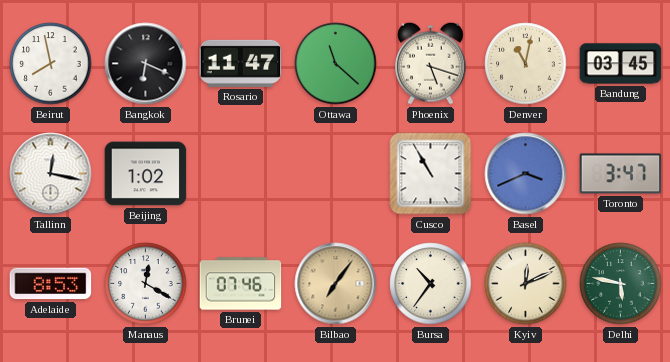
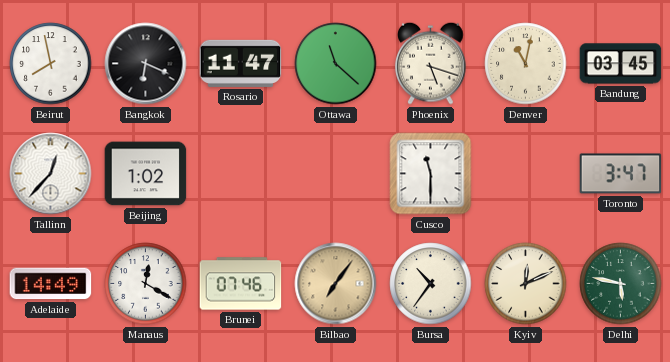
Tallinn: 12:17 -> 12:37
Cusco: 10:55 -> 11:30
Basel: 3:41 -> none
Adelaide: 8:53 -> 14:49
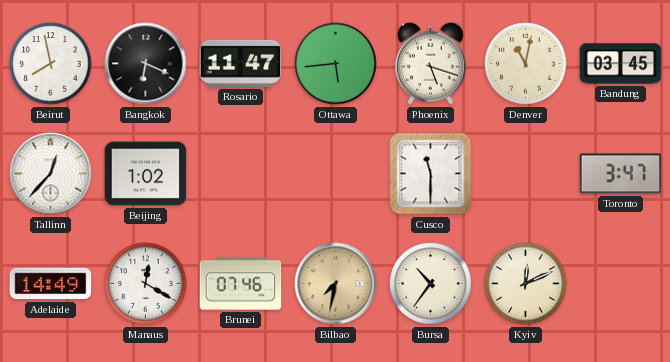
Ottawa: 11:22 -> 5:44
Bilbao: 7:06 -> 7:32
Delhi: 5:47 -> none
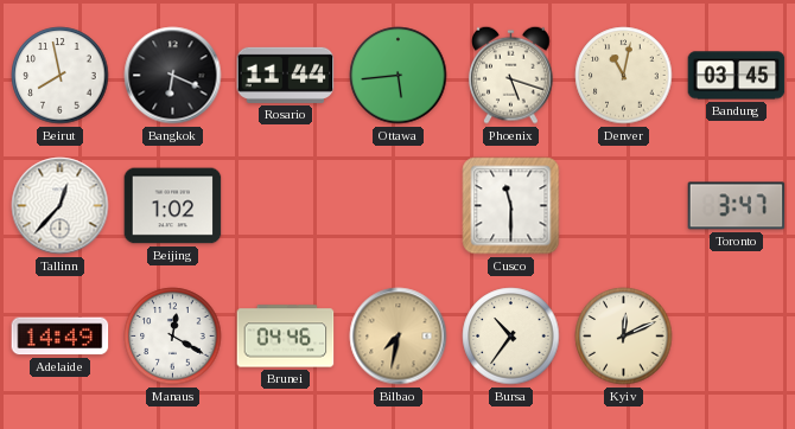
Rosario: 11:47 -> 11:44
Brunei: 07:46 -> 04:46
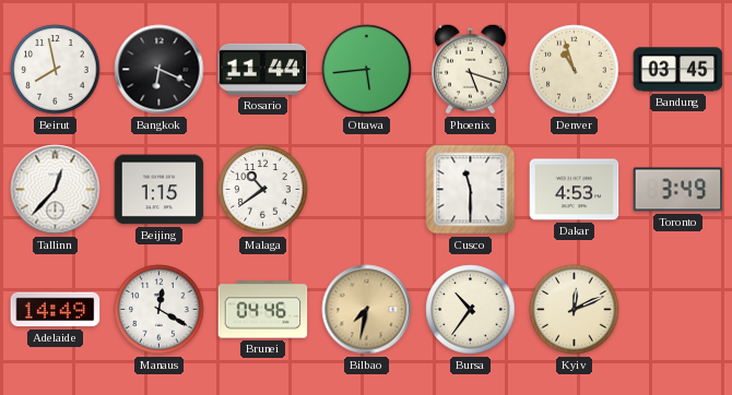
Denver: 11:02 -> 10:57
Beijing: 1:02 -> 1:15
Malaga: none -> 10:39
Dakar: none -> 4:53
Toronto: 3:47 -> 3:49
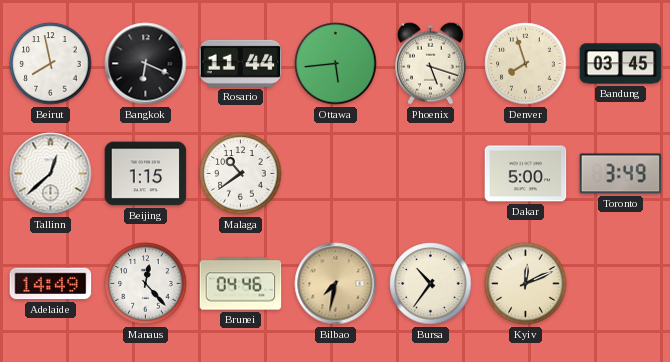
Denver: 10:57 -> 7:57
Tallinn: 12:37 -> 12:38
Cusco: 11:30 -> none
Dakar: 4:53 -> 5:00
Manaus: 12:20 -> 12:23
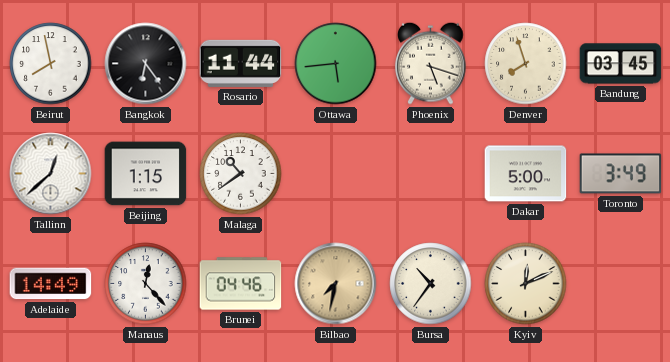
Bangkok: 6:19 -> 6:24
